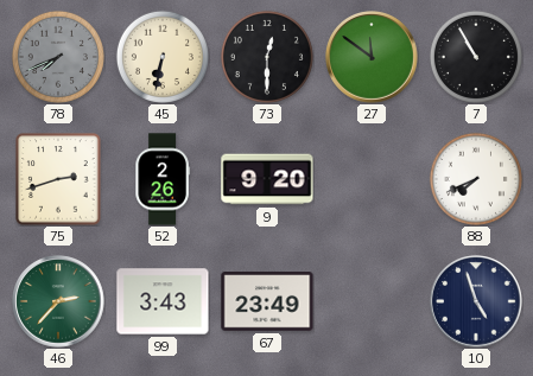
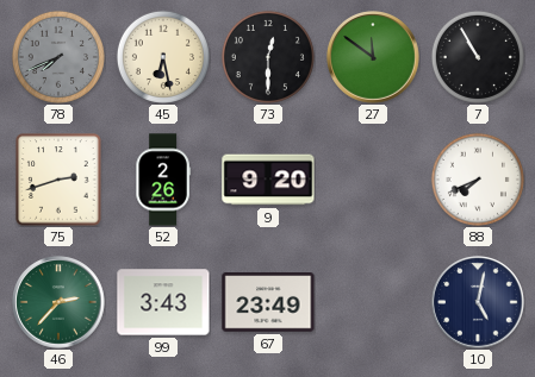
45: 6:32 -> 6:28
10: 4:57 -> 5:02
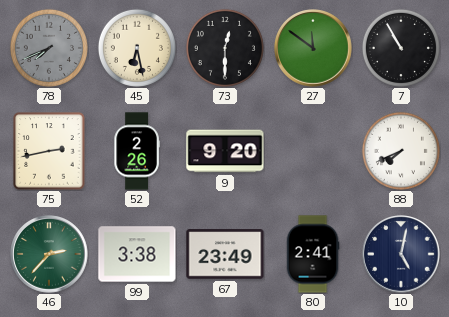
75: 2:42 -> 2:43
99: 3:43 -> 3:38
80: none -> 2:41
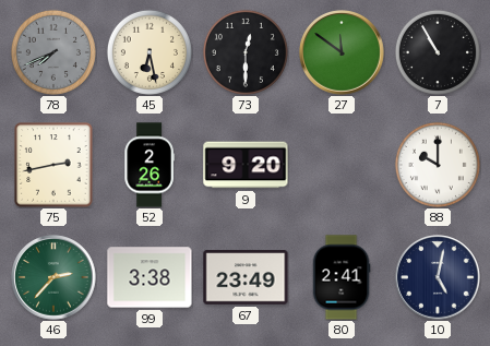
88: 7:41 -> 10:00
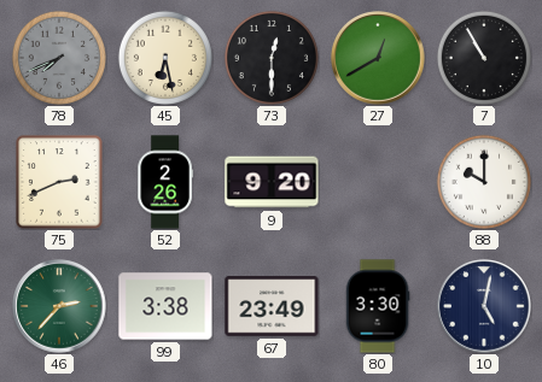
27: 11:51 -> 12:40
75: 2:43 -> 2:41
80: 2:41 -> 3:30
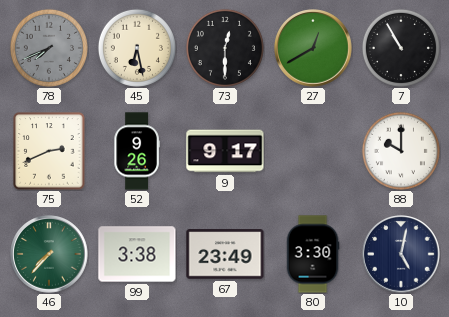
52: 2:26 -> 9:26
9: 9:20 -> 9:17
46: 2:37 -> 7:37
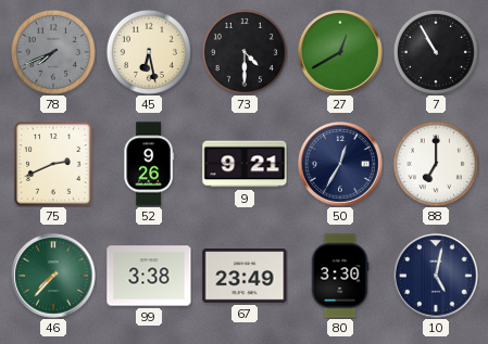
73: 12:30 -> 4:30
9: 9:17 -> 9:21
50: none -> 12:35
88: 10:00 -> 7:00
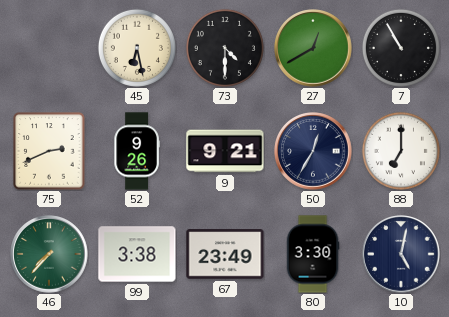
78: 7:41 -> none
